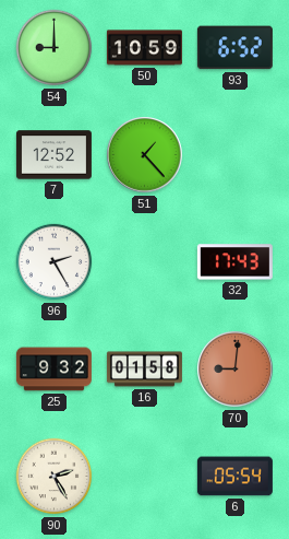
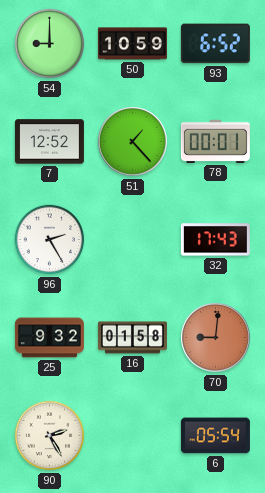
78: none -> 00:01
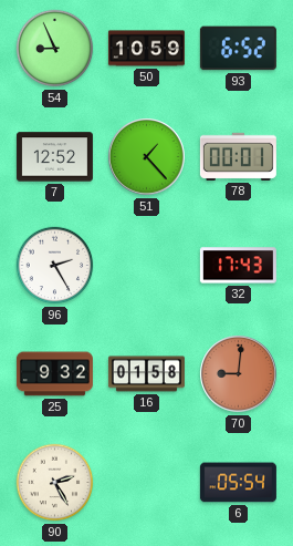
54: 9:00 -> 8:56
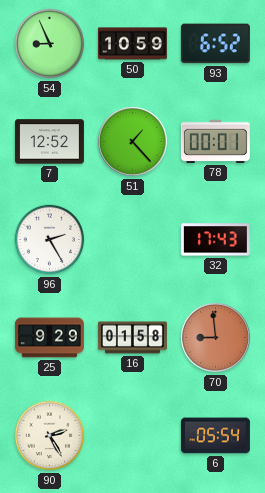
25: 9:32 -> 9:29
70: 9:01 -> 8:59
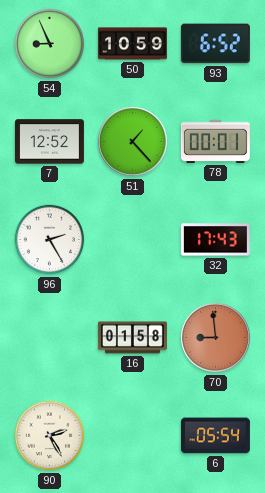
25: 9:29 -> none
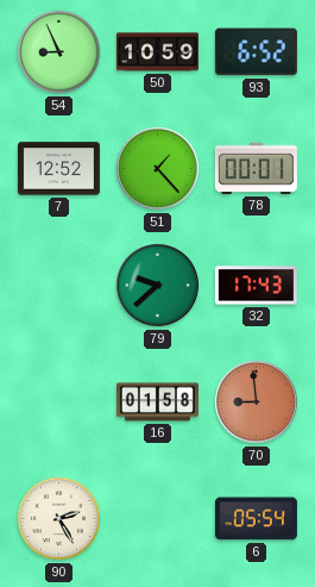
96: 2:25 -> none
79: none -> 9:38
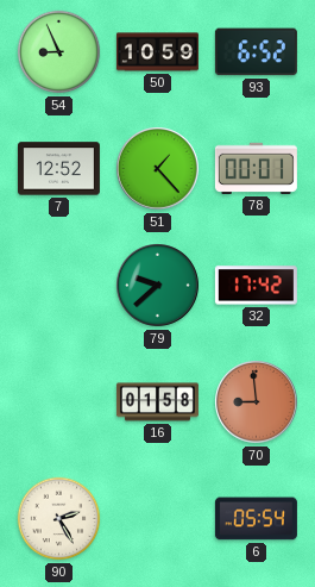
32: 17:43 -> 17:42
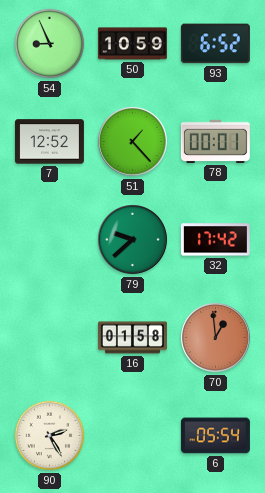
70: 8:59 -> 12:59
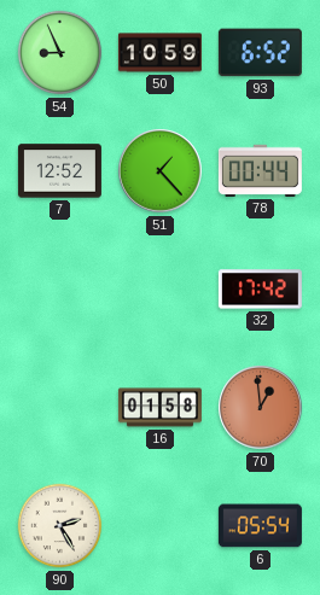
78: 00:01 -> 00:44
79: 9:38 -> none
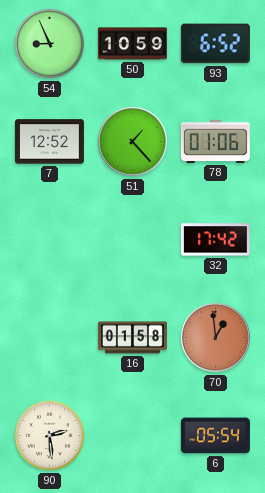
78: 00:44 -> 01:06
90: 2:25 -> 2:29
